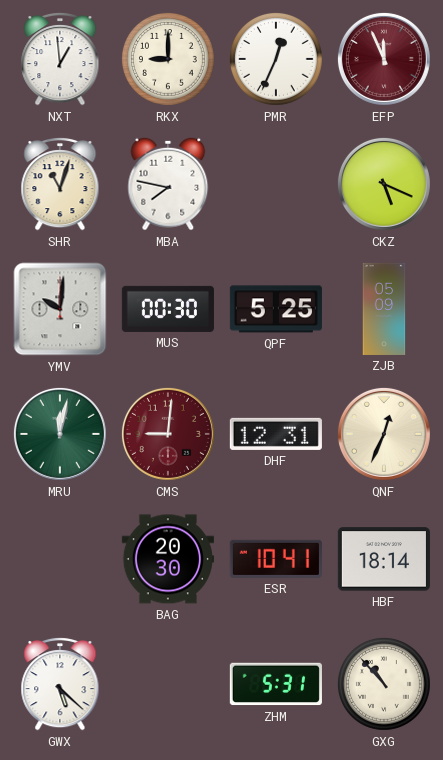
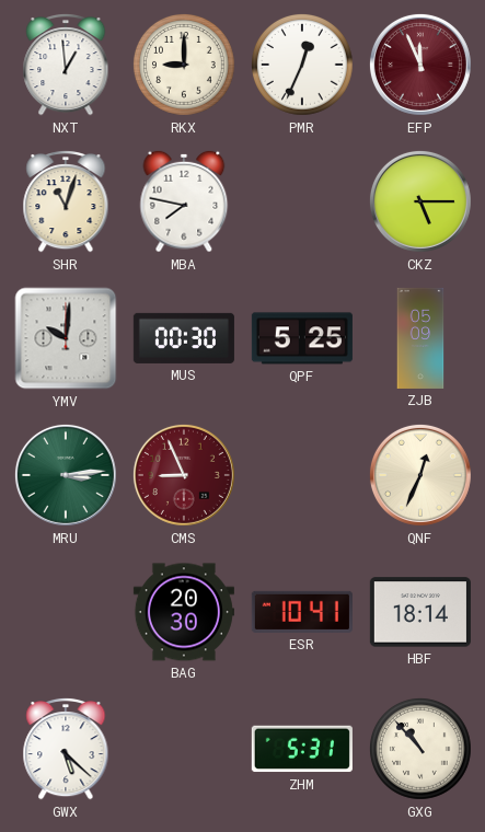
CKZ: 5:19 -> 5:15
MRU: 12:02 -> 3:14
CMS: 9:01 -> 8:56
DHF: 12:31 -> none
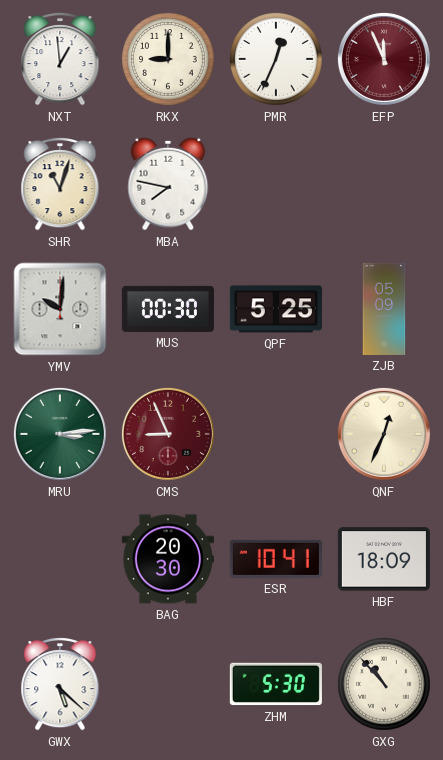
CKZ: 5:15 -> none
HBF: 18:14 -> 18:09
ZHM: 5:31 -> 5:30
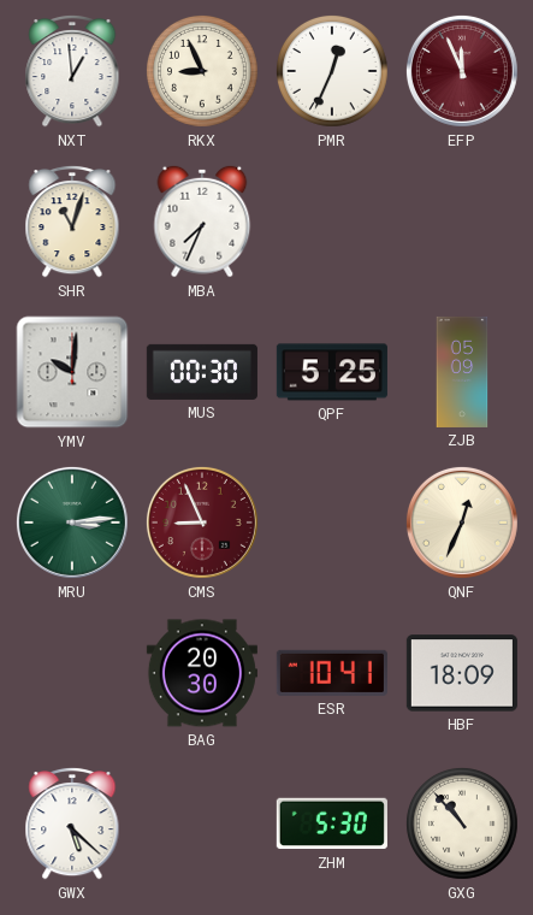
RKX: 9:00 -> 8:56
MBA: 7:47 -> 7:34
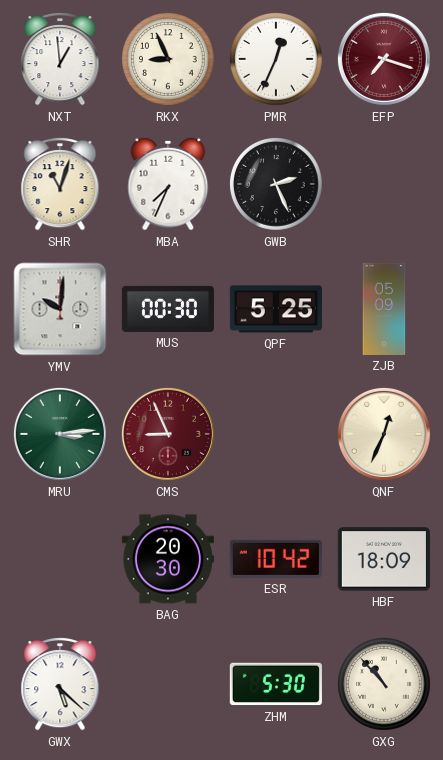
EFP: 11:56 -> 7:18
GWB: none -> 2:26
ESR: 10:41 -> 10:42
